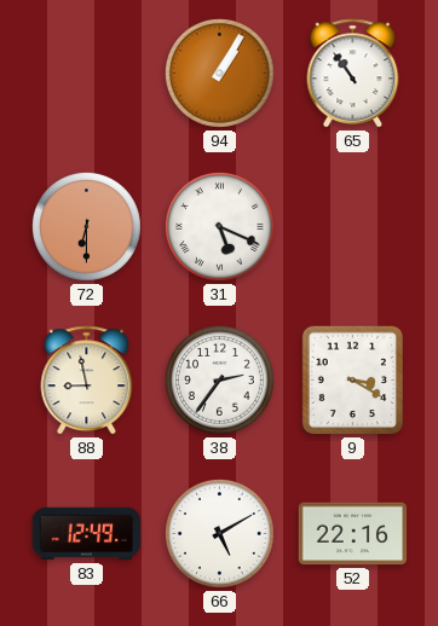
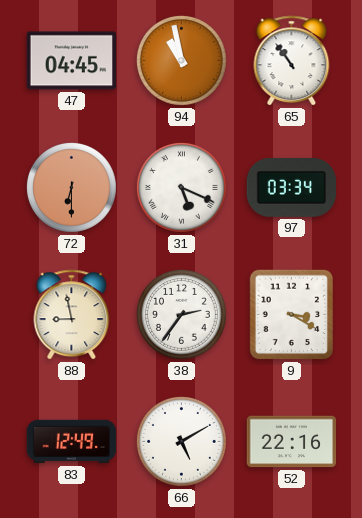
47: none -> 04:45
94: 1:05 -> 10:58
97: none -> 03:34
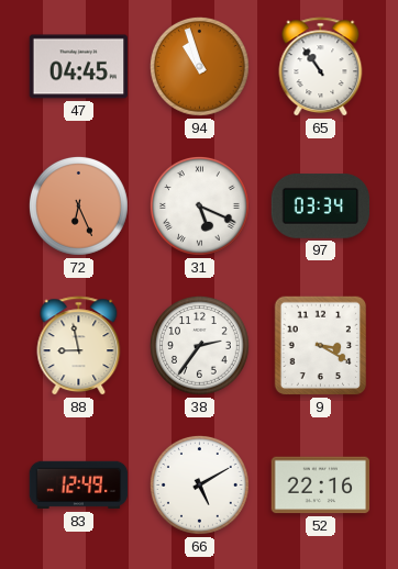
94: 10:58 -> 10:57
72: 6:30 -> 6:26
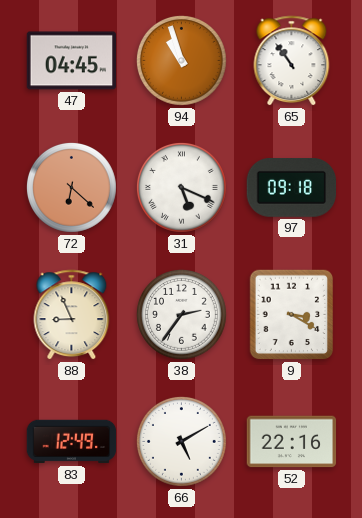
72: 6:26 -> 6:22
97: 03:34 -> 09:18
88: 8:58 -> 8:56
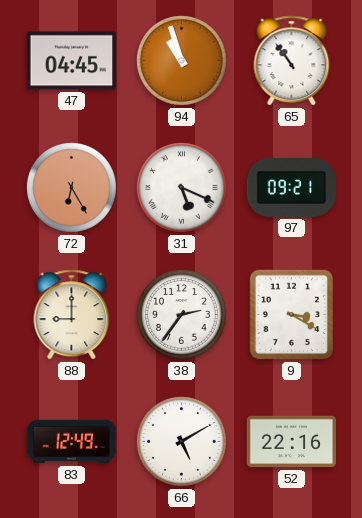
72: 6:22 -> 6:25
97: 09:18 -> 09:21
88: 8:56 -> 9:00
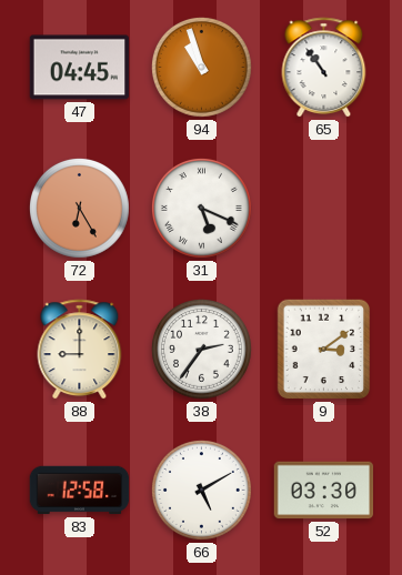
97: 09:21 -> none
9: 3:20 -> 3:09
83: 12:49 -> 12:58
52: 22:16 -> 03:30
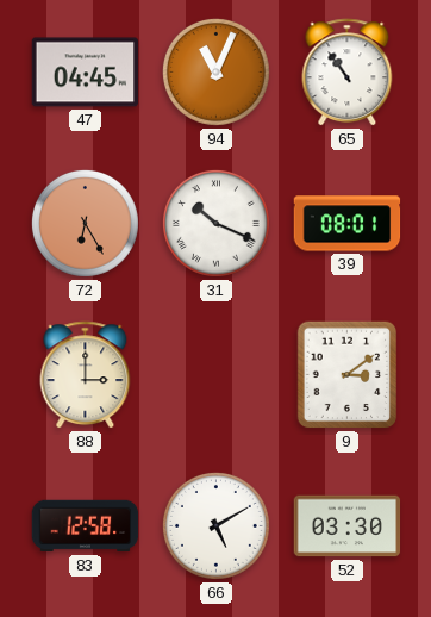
94: 10:57 -> 11:04
31: 5:19 -> 10:19
39: none -> 08:01
88: 9:00 -> 3:00
38: 2:36 -> none
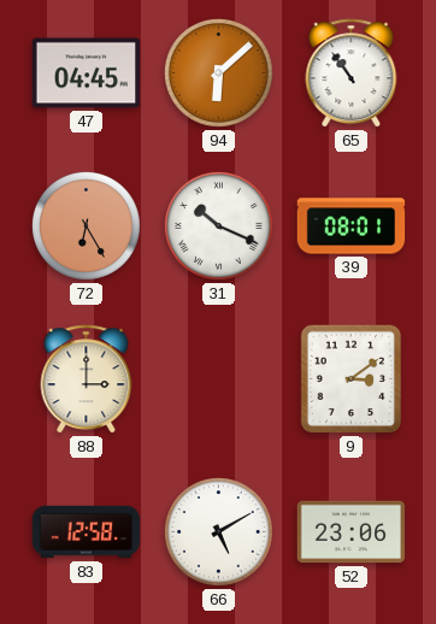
94: 11:04 -> 6:08
52: 03:30 -> 23:06
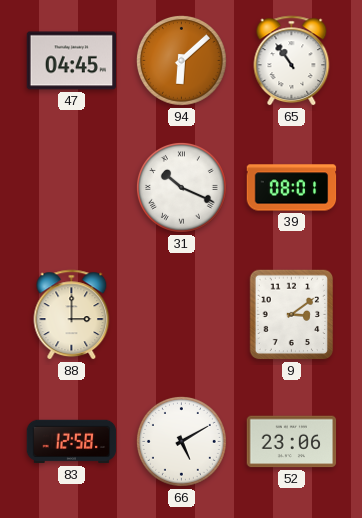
72: 6:25 -> none
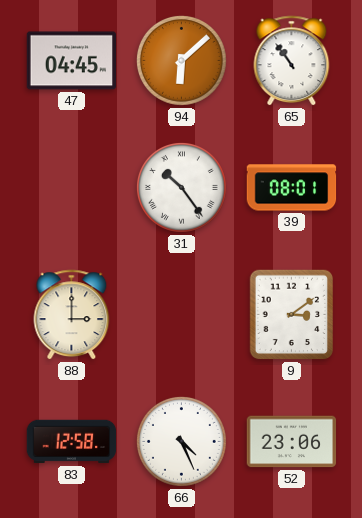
31: 10:19 -> 10:24
66: 5:10 -> 4:26
